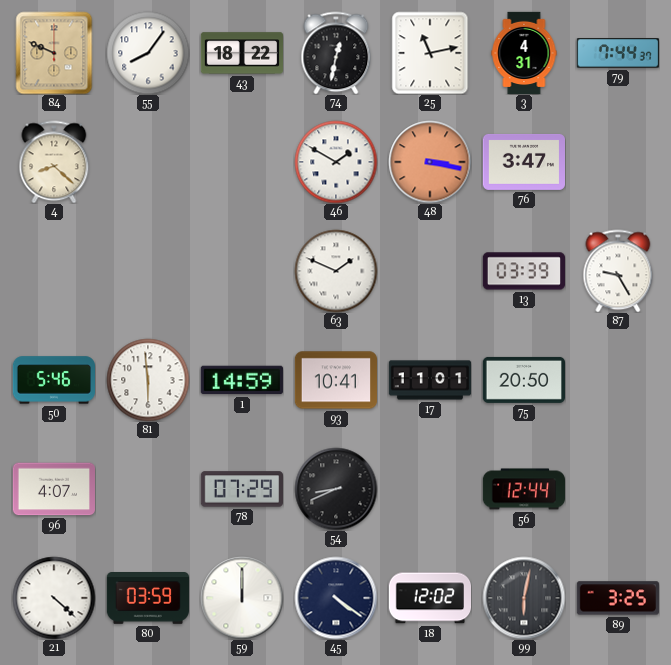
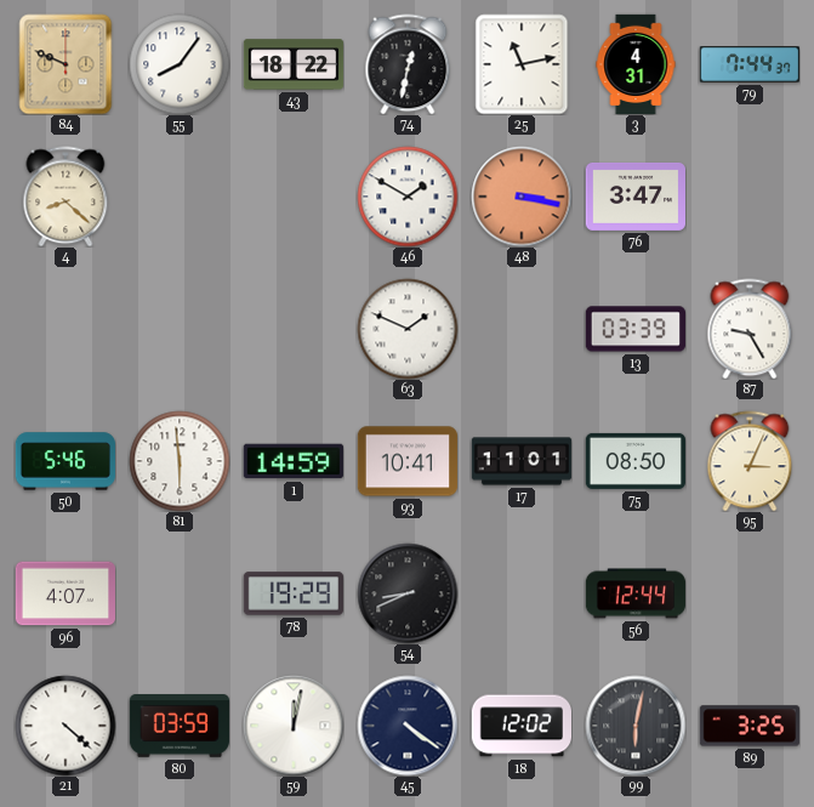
75: 20:50 -> 08:50
95: none -> 3:04
78: 07:29 -> 19:29
59: 12:00 -> 12:02
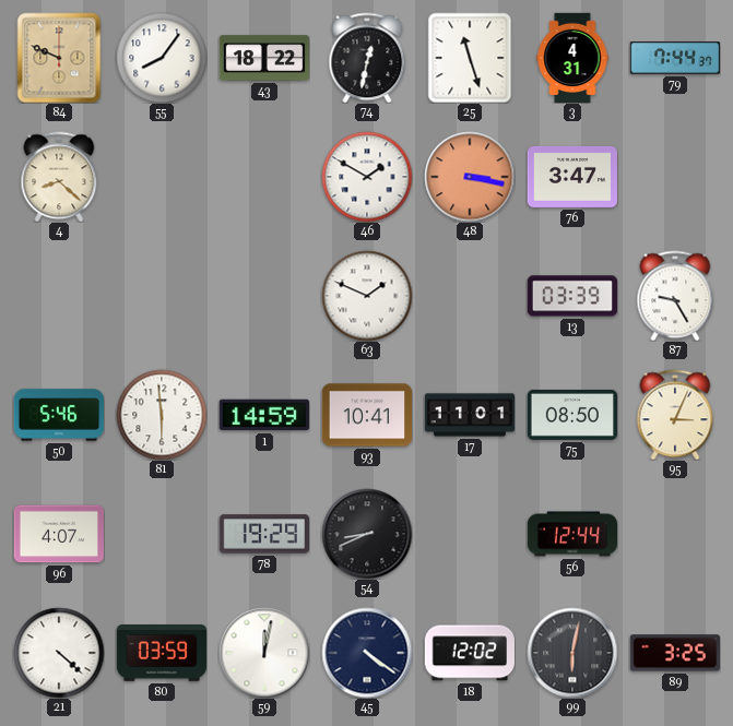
25: 11:13 -> 11:27
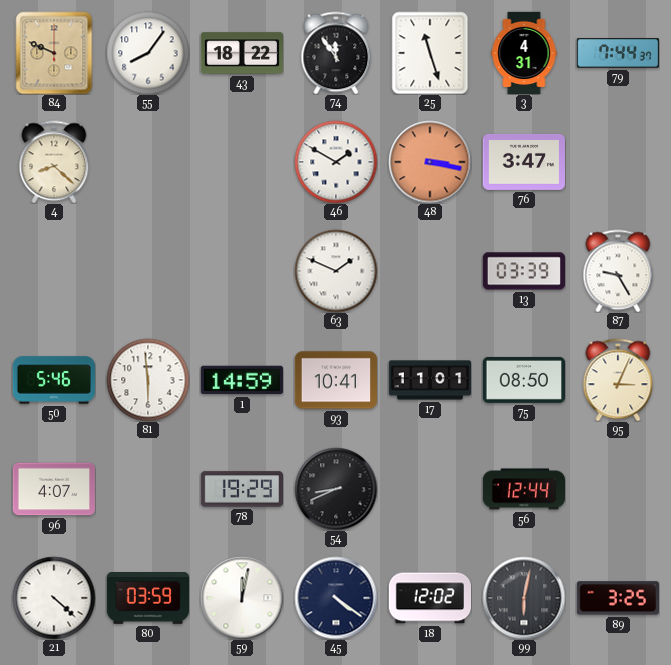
74: 12:32 -> 11:54
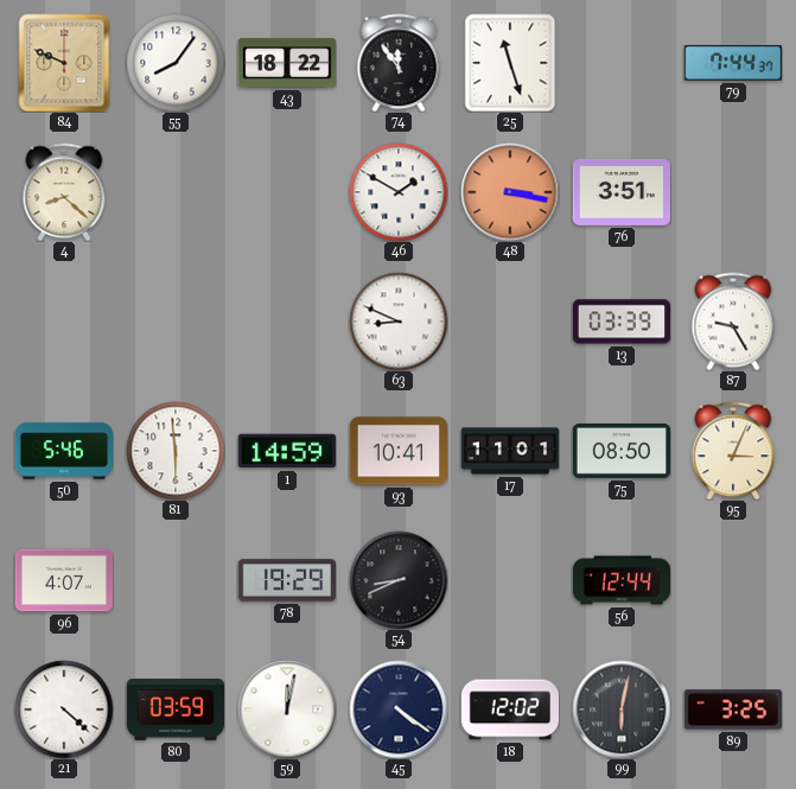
3: 4:31 -> none
76: 3:47 -> 3:51
63: 1:49 -> 8:49
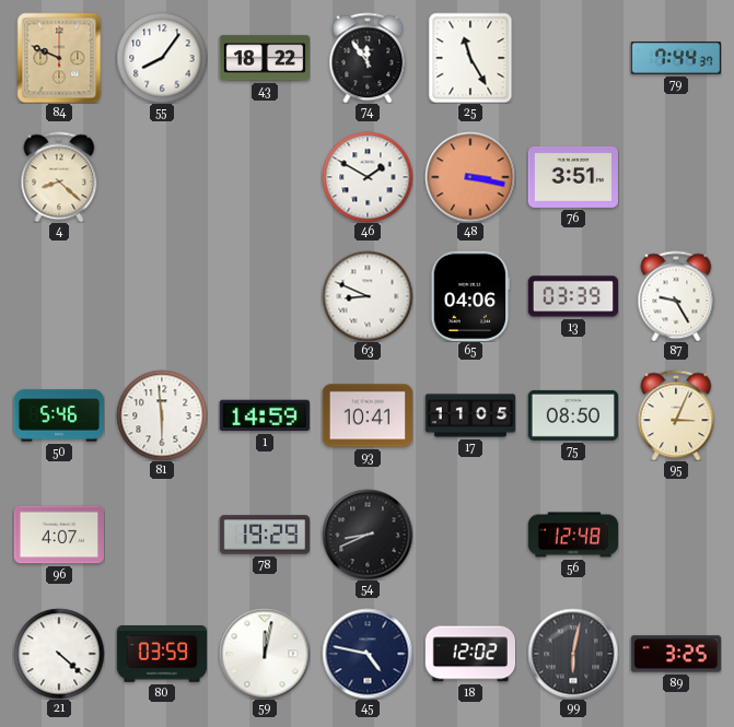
25: 11:27 -> 11:25
65: none -> 04:06
17: 11:01 -> 11:05
56: 12:44 -> 12:48
45: 4:21 -> 4:47
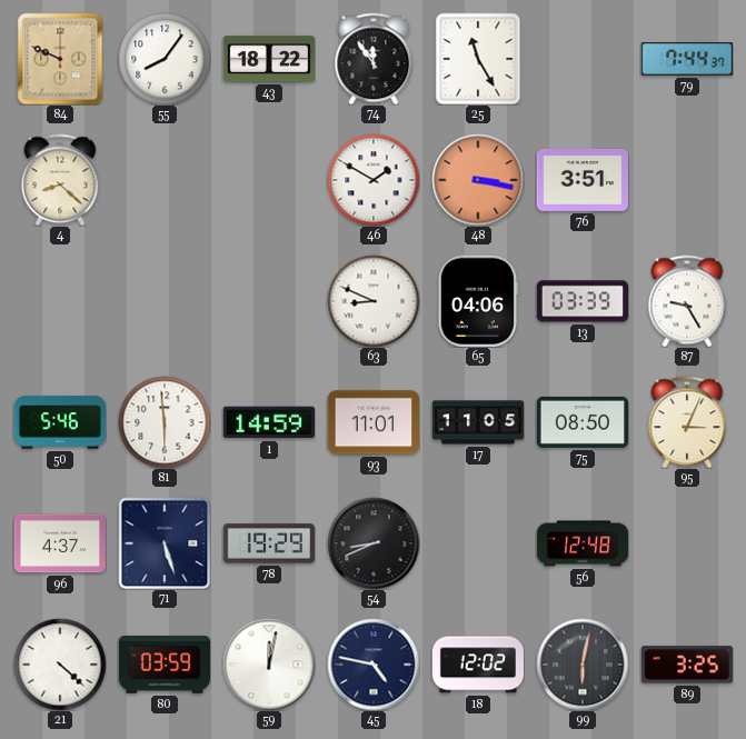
93: 10:41 -> 11:01
96: 4:07 -> 4:37
71: none -> 5:27
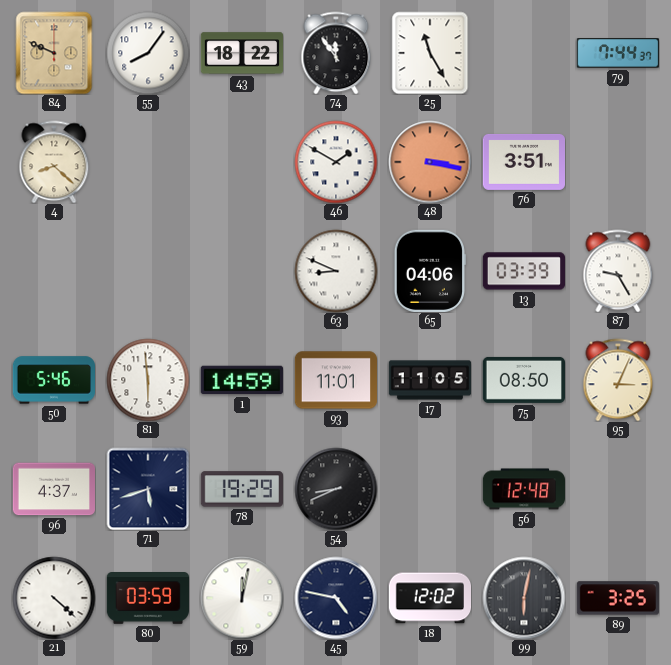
71: 5:27 -> 5:42
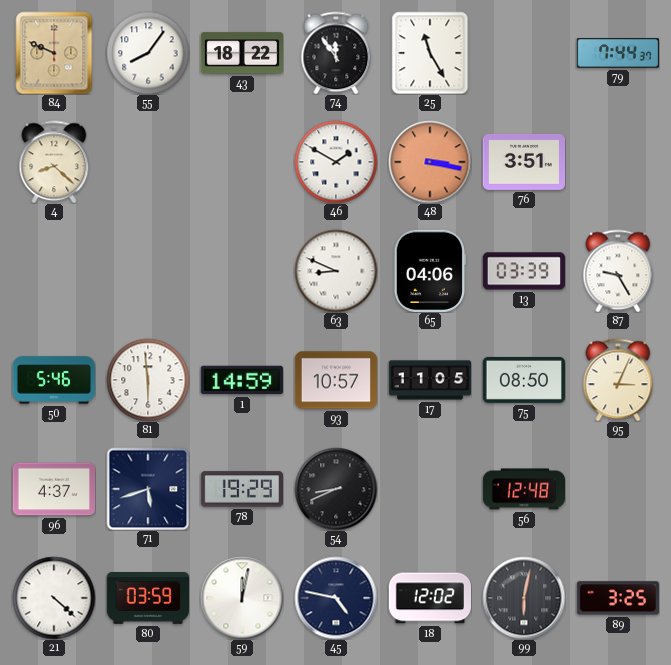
93: 11:01 -> 10:57
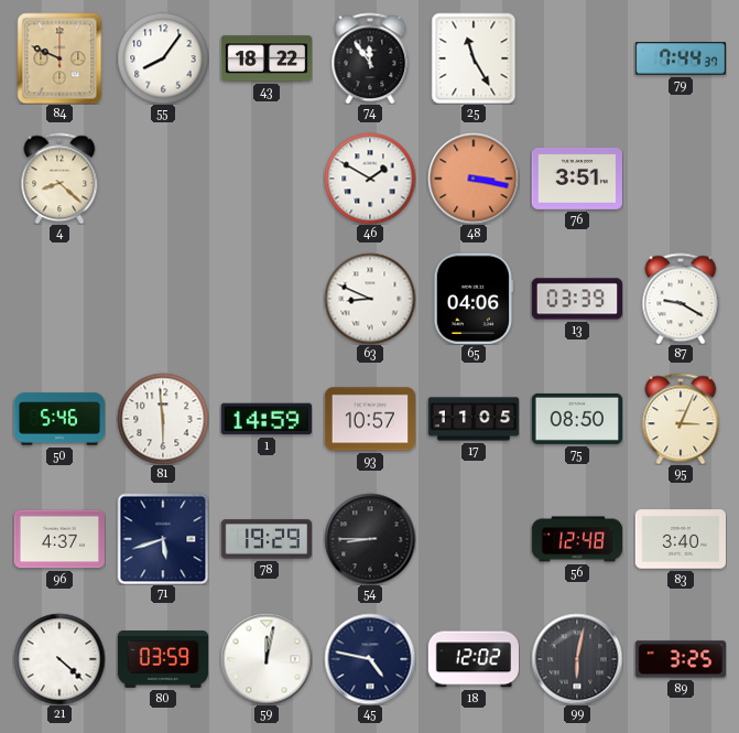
87: 9:25 -> 9:20
54: 8:41 -> 8:45
83: none -> 3:40
